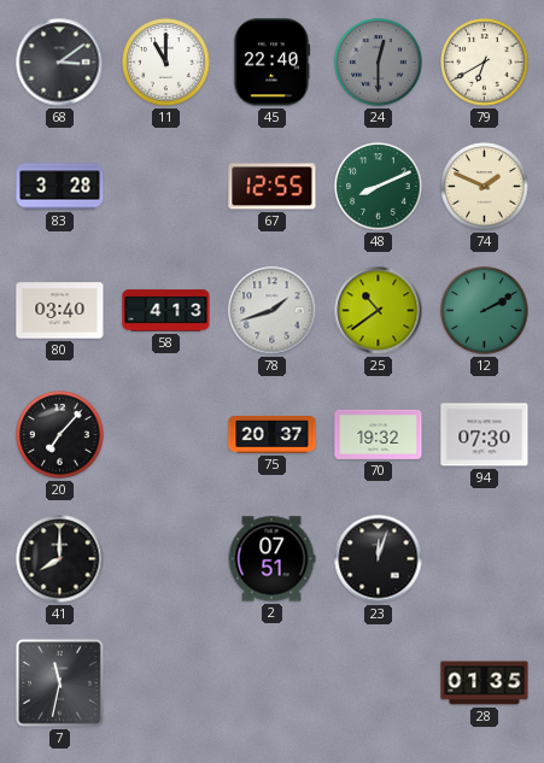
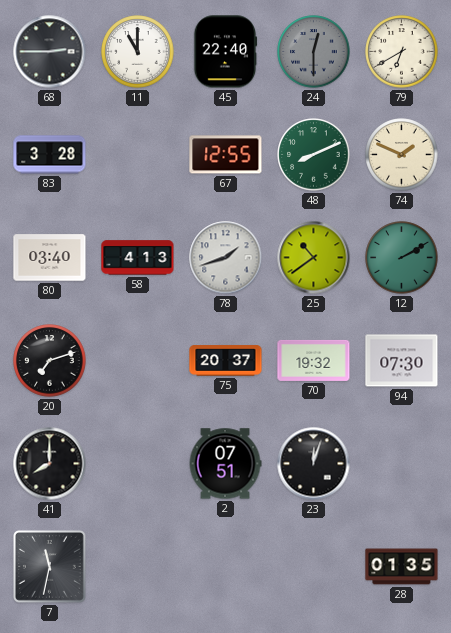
68: 3:09 -> 2:45
20: 7:07 -> 7:12
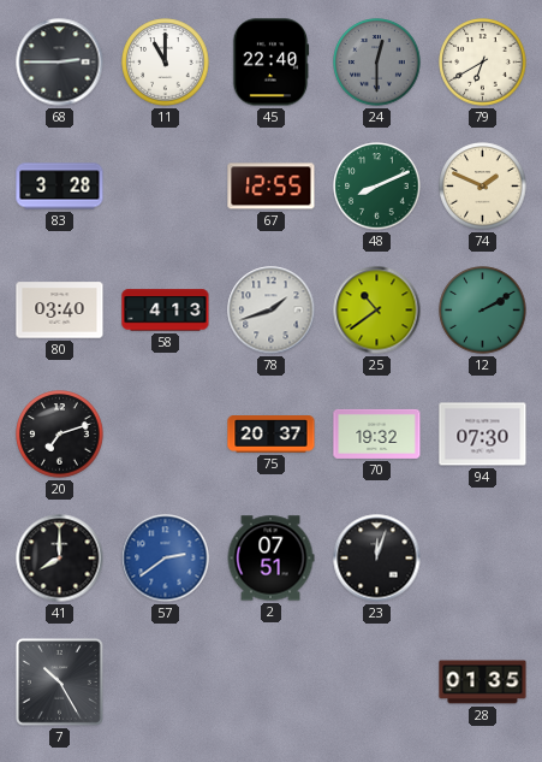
57: none -> 2:39
7: 11:32 -> 10:25
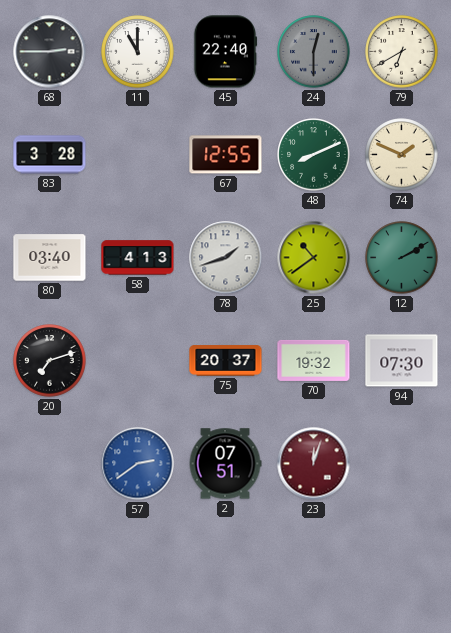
41: 8:00 -> none
23 dial: black -> burgundy
7: 10:25 -> none
28: 01:35 -> none
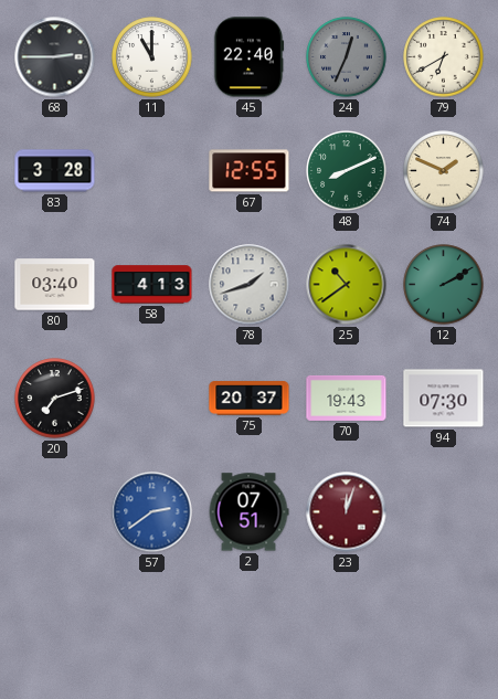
24: 12:30 -> 12:34
70: 19:32 -> 19:43
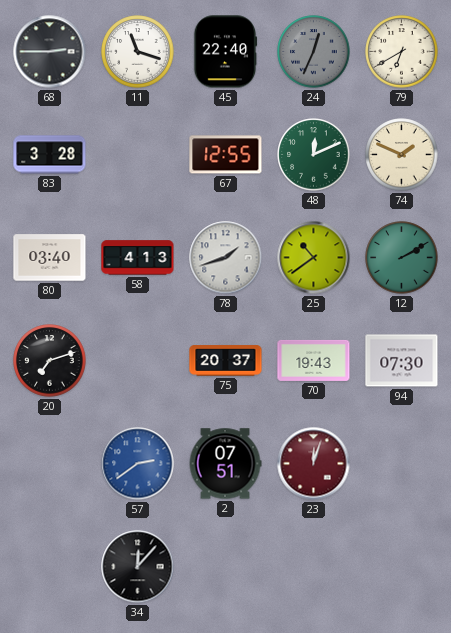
11: 11:00 -> 11:18
48: 8:11 -> 12:11
34: none -> 12:07
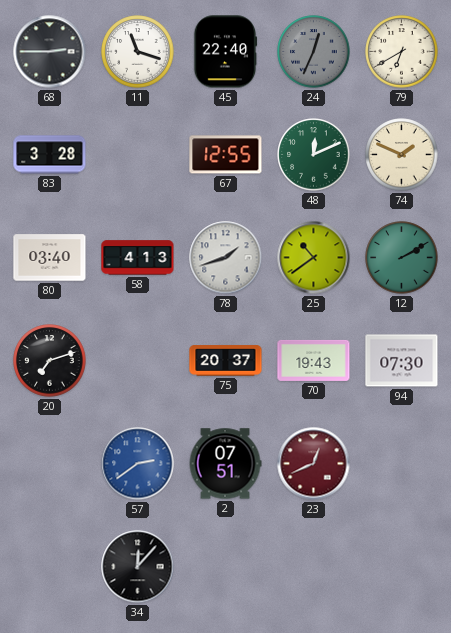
23: 12:03 -> 12:41
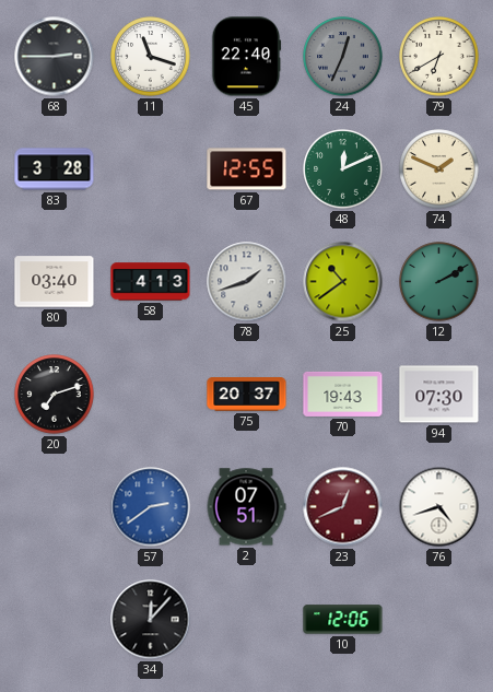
76: none -> 4:42
10: none -> 12:06
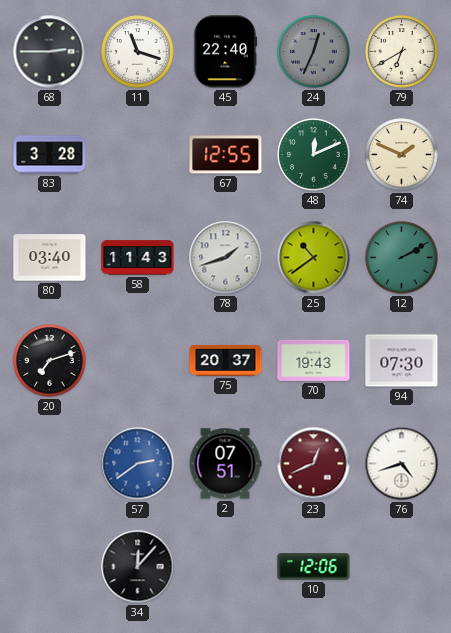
58: 4:13 -> 11:43
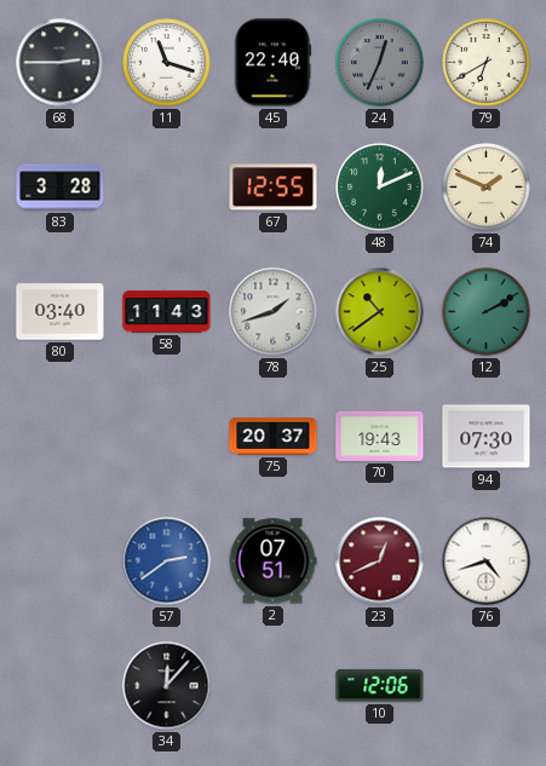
20: 7:12 -> none
